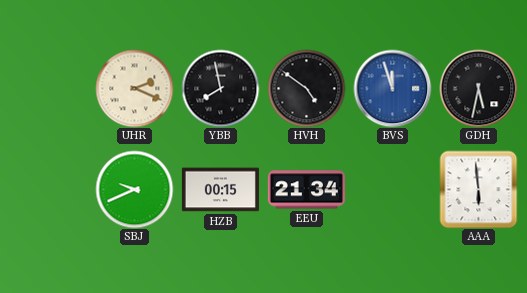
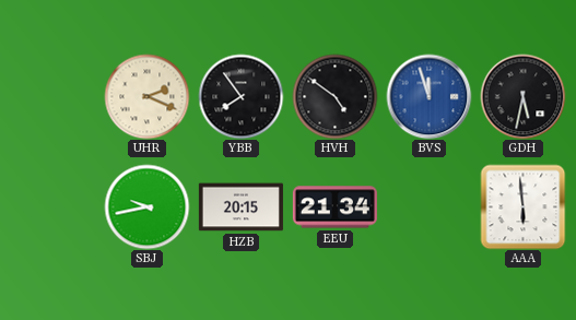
YBB: 7:58 -> 7:54
SBJ: 9:41 -> 9:43
HZB: 00:15 -> 20:15
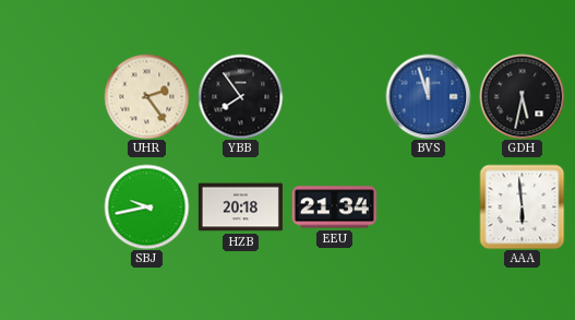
UHR: 2:19 -> 2:24
HVH: 4:51 -> none
HZB: 20:15 -> 20:18
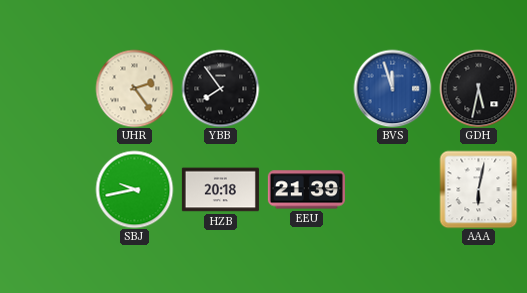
EEU: 21:34 -> 21:39
AAA: 5:59 -> 6:02
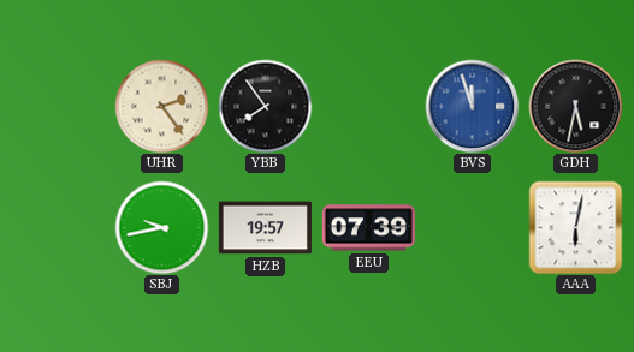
HZB: 20:18 -> 19:57
EEU: 21:39 -> 07:39
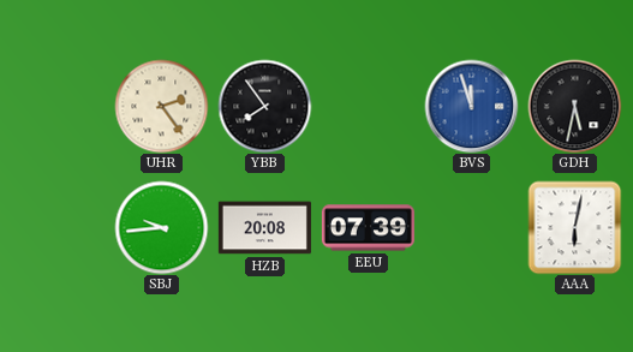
SBJ: 9:43 -> 9:44
HZB: 19:57 -> 20:08
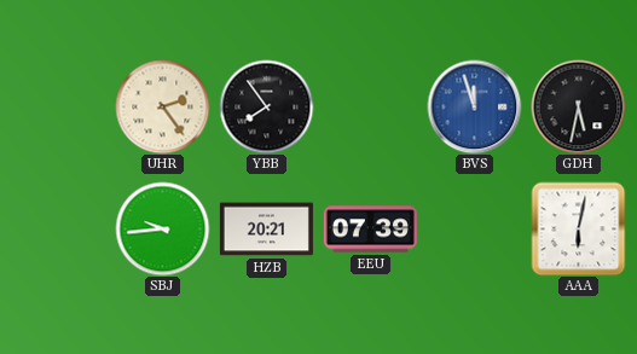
HZB: 20:08 -> 20:21
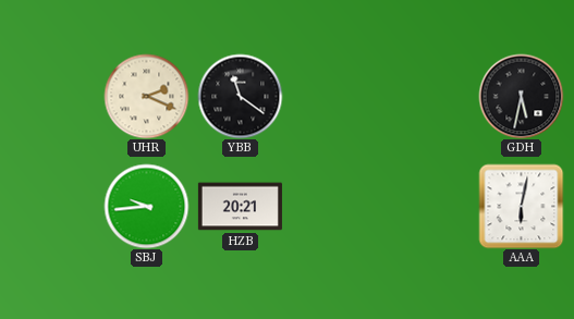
UHR: 2:24 -> 2:19
YBB: 7:54 -> 11:21
BVS: 11:57 -> none
EEU: 07:39 -> none
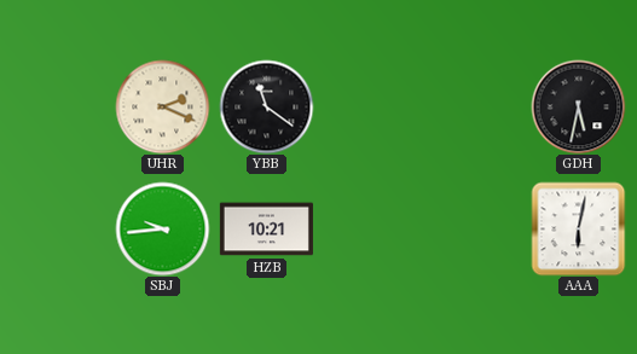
HZB: 20:21 -> 10:21
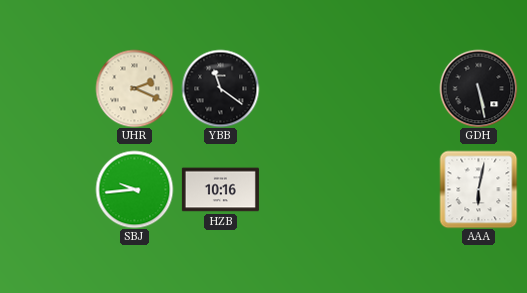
GDH: 5:32 -> 5:28
HZB: 10:21 -> 10:16
